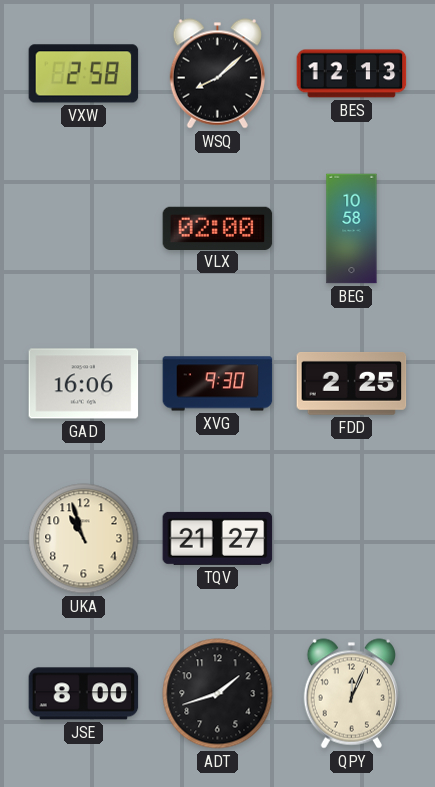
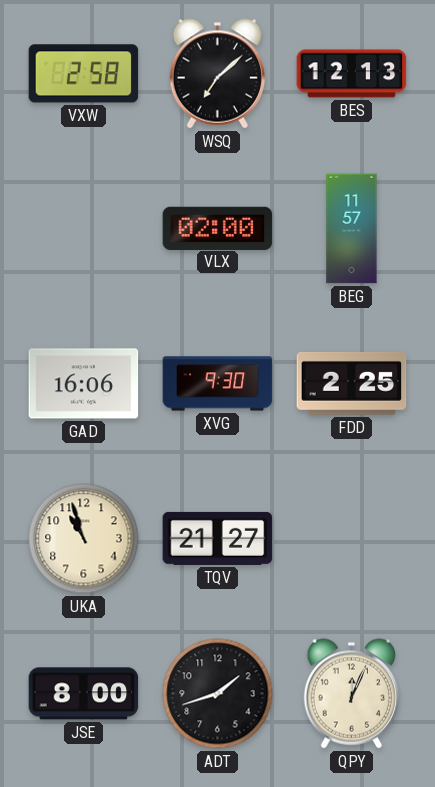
WSQ: 8:08 -> 7:08
BEG: 10:58 -> 11:57
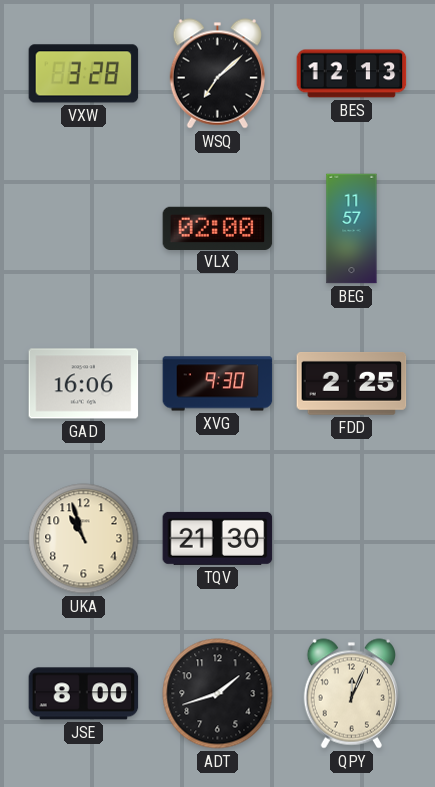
VXW: 2:58 -> 3:28
TQV: 21:27 -> 21:30
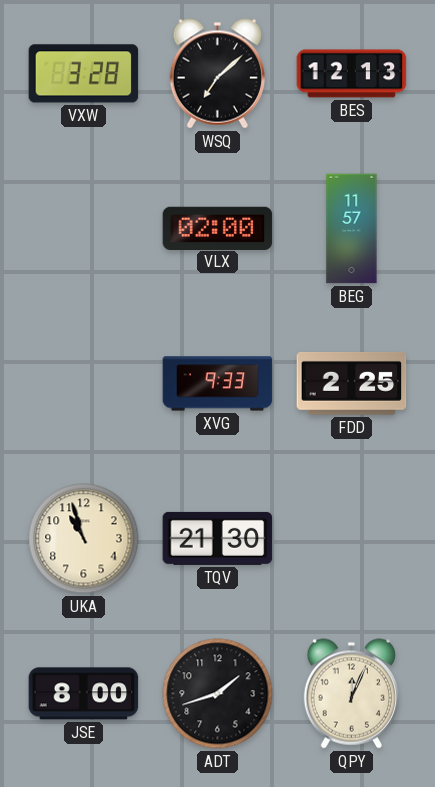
GAD: 16:06 -> none
XVG: 9:30 -> 9:33
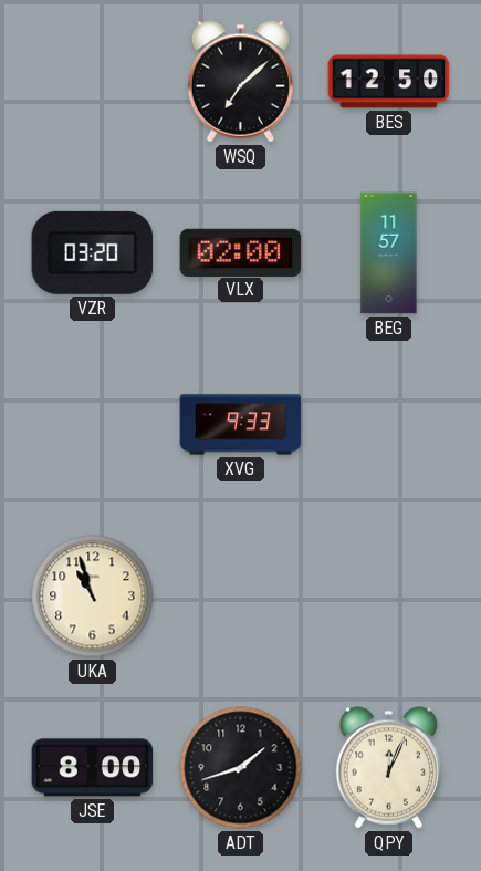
VXW: 3:28 -> none
BES: 12:13 -> 12:50
VZR: none -> 03:20
FDD: 2:25 -> none
TQV: 21:30 -> none
